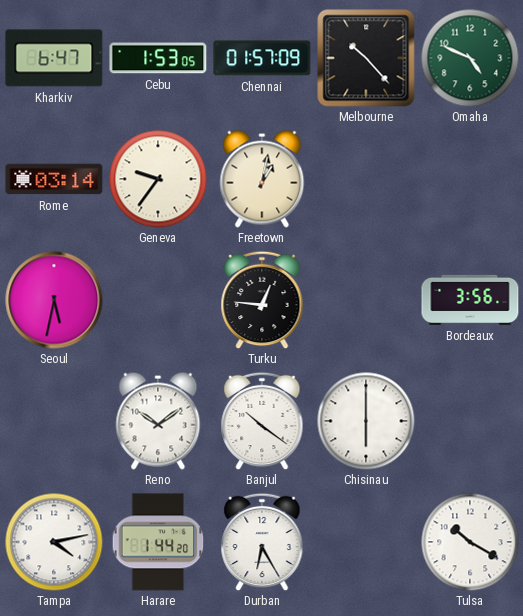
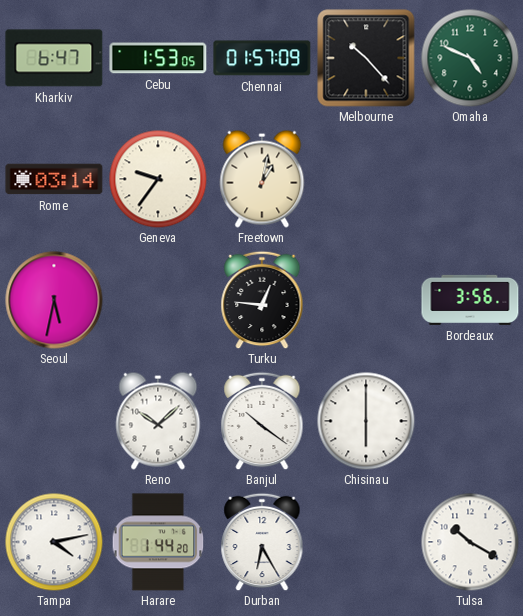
Reno: 10:09 -> 10:08
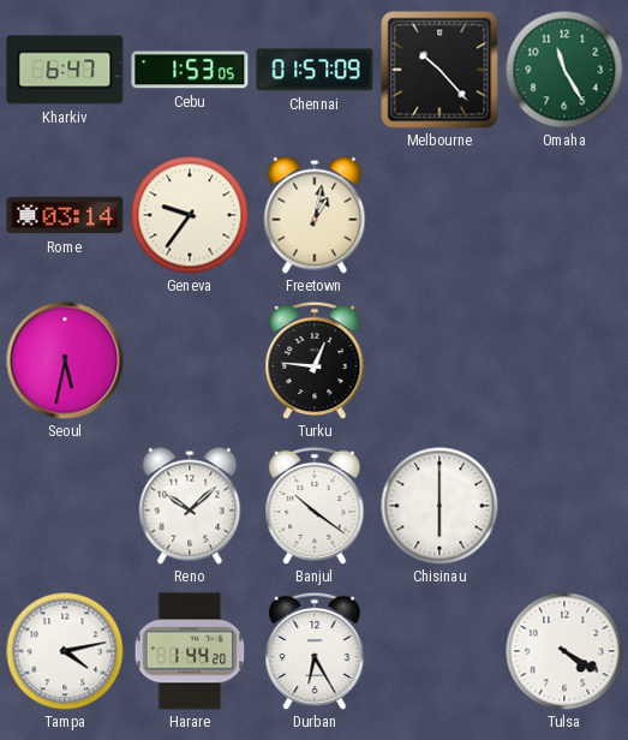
Omaha: 4:49 -> 11:25
Bordeaux: 3:56 -> none
Tulsa: 10:20 -> 4:20
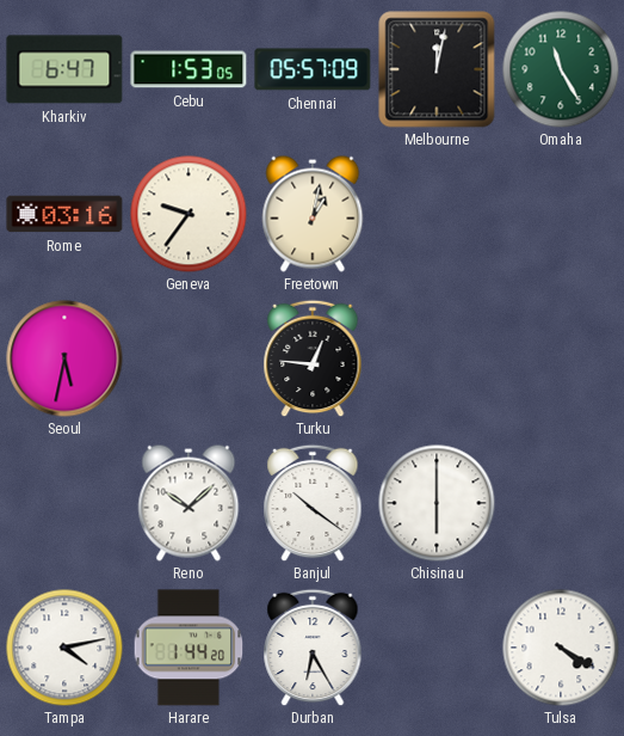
Chennai: 01:57 -> 05:57
Melbourne: 10:23 -> 12:02
Rome: 03:14 -> 03:16
